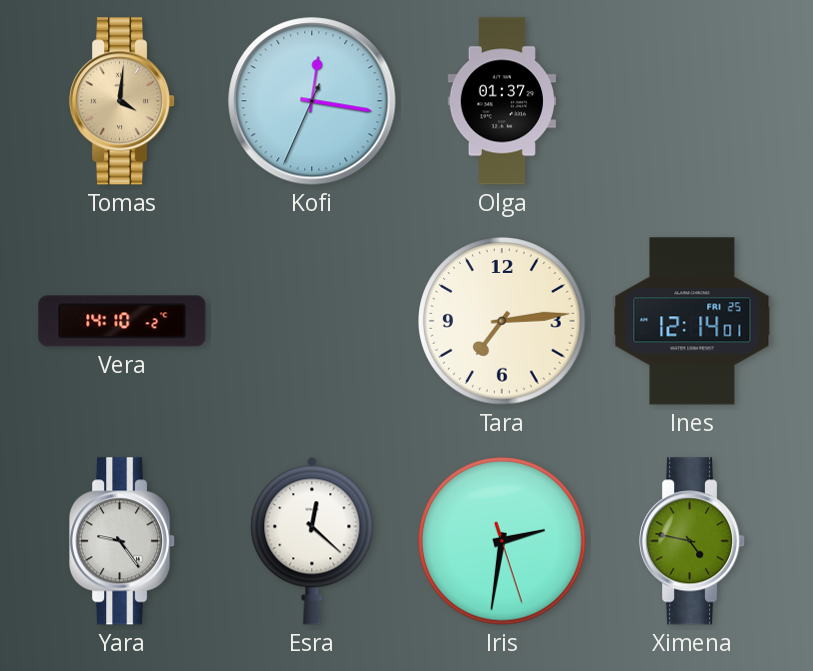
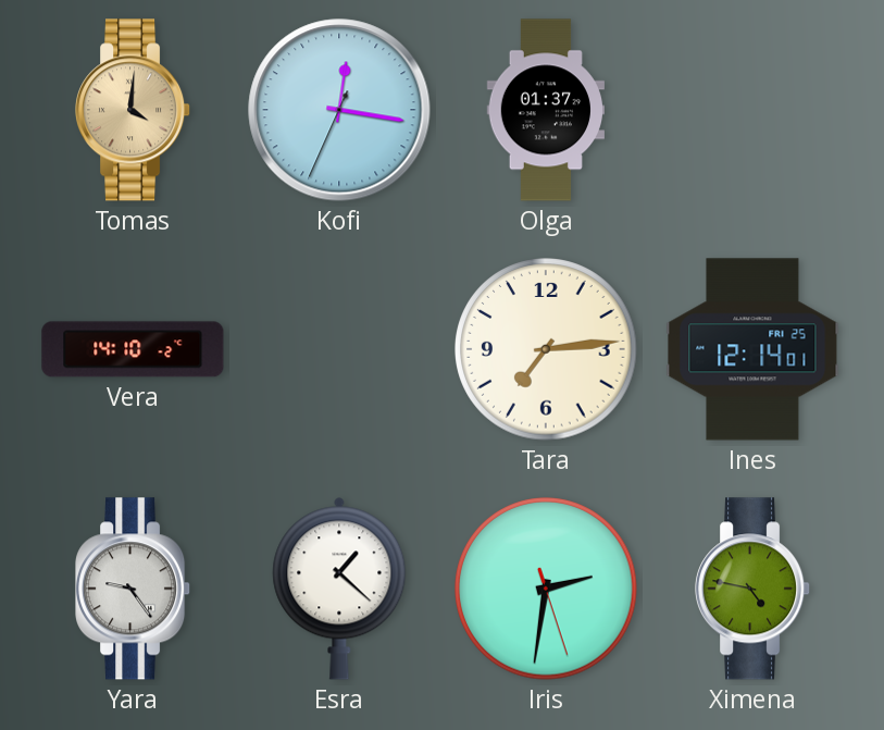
Esra: 12:22 -> 1:22
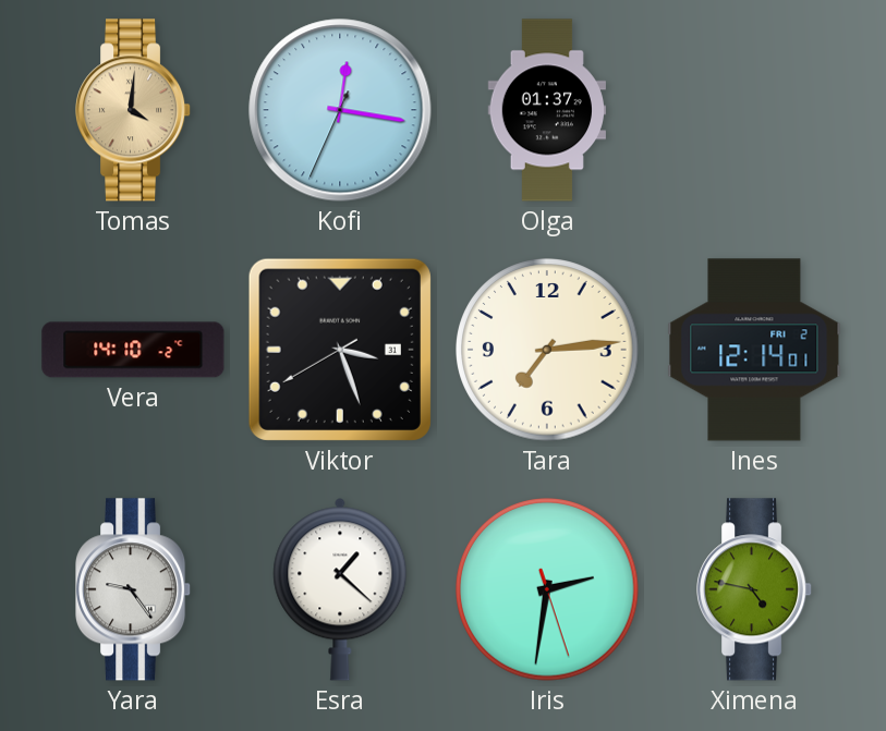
Viktor: none -> 3:26
Ines date: FRI 25 -> FRI 2
